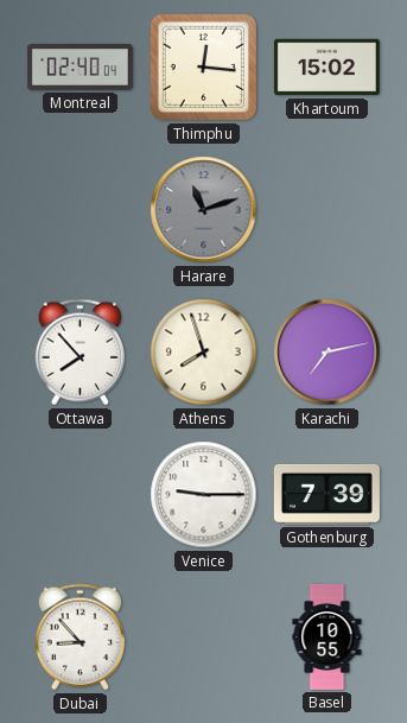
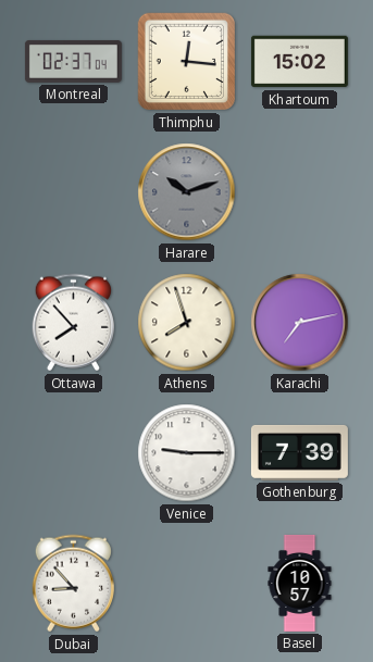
Montreal: 02:40 -> 02:37
Harare: 11:12 -> 10:12
Basel: 10:55 -> 10:57
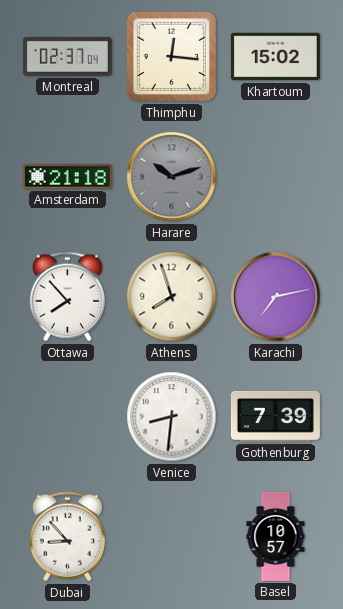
Amsterdam: none -> 21:18
Venice: 9:15 -> 8:31
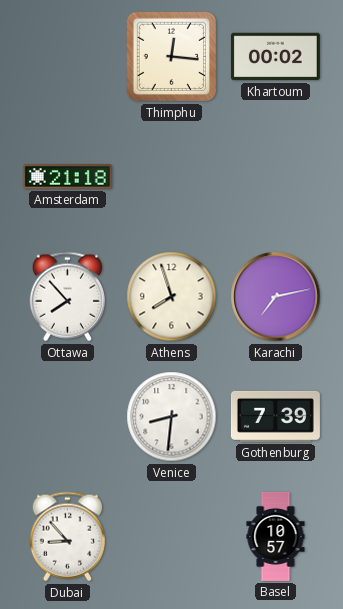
Montreal: 02:37 -> none
Khartoum: 15:02 -> 00:02
Harare: 10:12 -> none
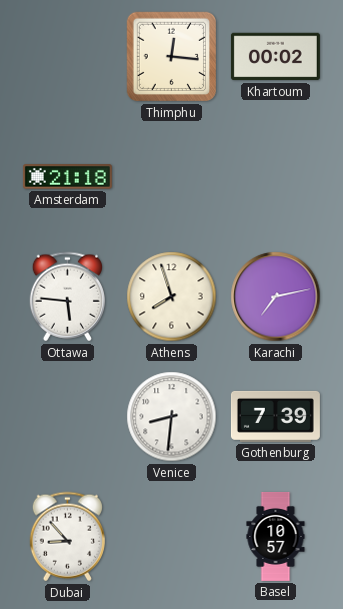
Ottawa: 7:53 -> 5:46
